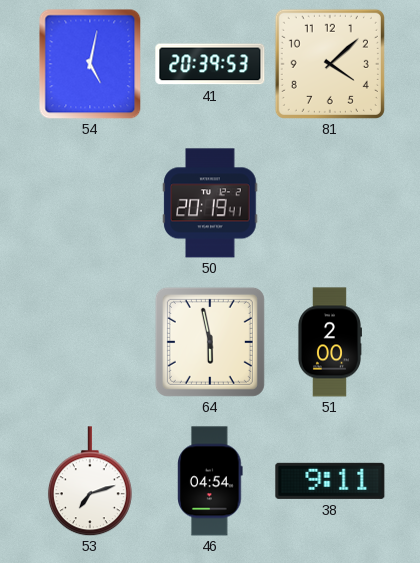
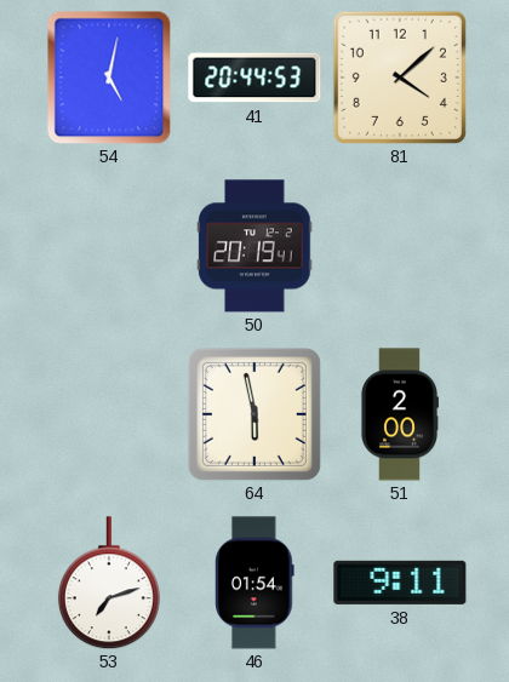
41: 20:39 -> 20:44
46: 04:54 -> 01:54
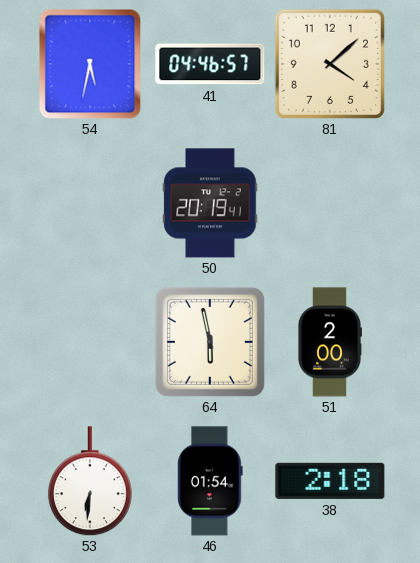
54: 5:02 -> 5:32
41: 20:44 -> 04:46
53: 7:12 -> 6:31
38: 9:11 -> 2:18
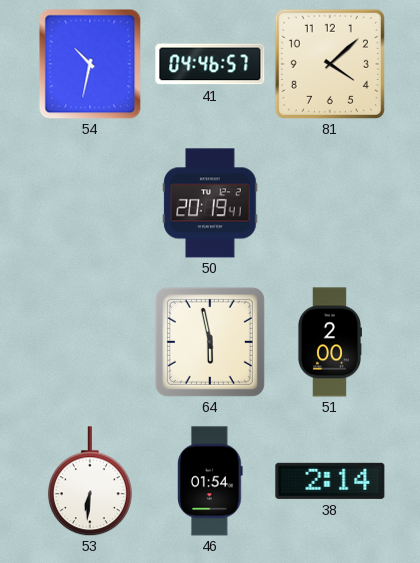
54: 5:32 -> 10:32
38: 2:18 -> 2:14
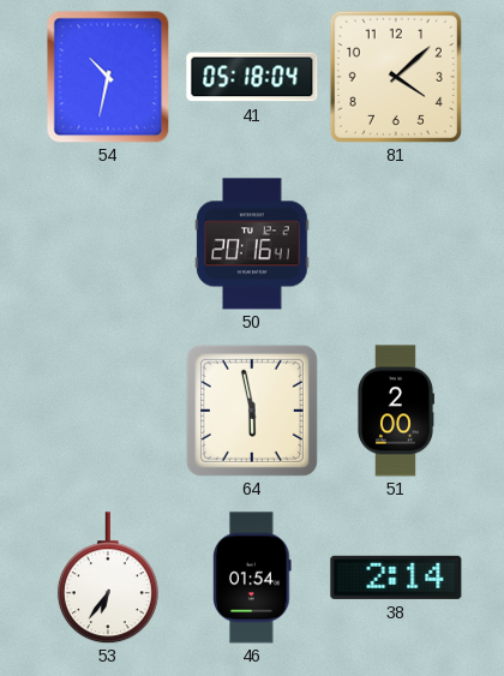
41: 04:46 -> 05:18
50: 20:19 -> 20:16
53: 6:31 -> 6:36
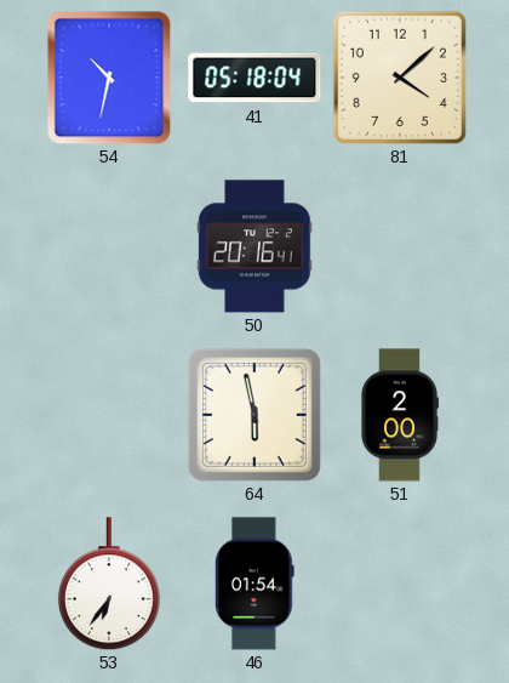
38: 2:14 -> none
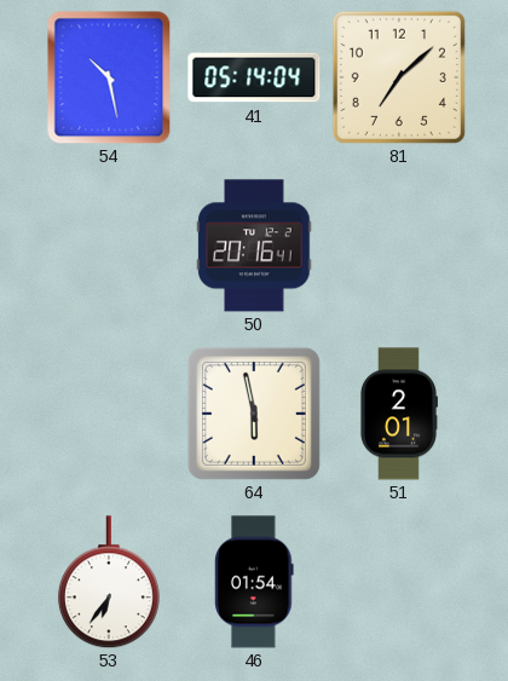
54: 10:32 -> 10:28
41: 05:18 -> 05:14
81: 4:08 -> 7:08
51: 2:00 -> 2:01
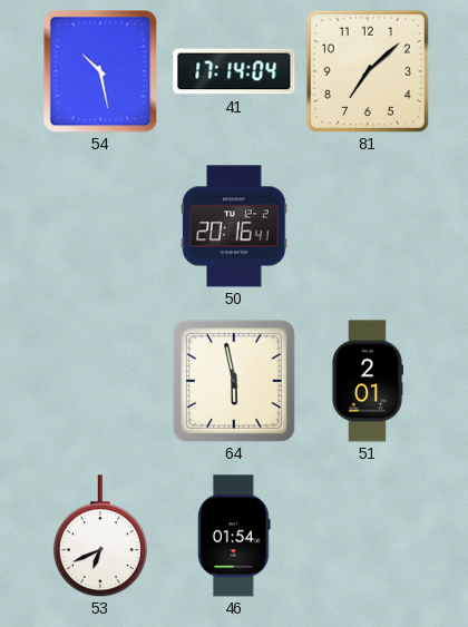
41: 05:14 -> 17:14
53: 6:36 -> 6:41
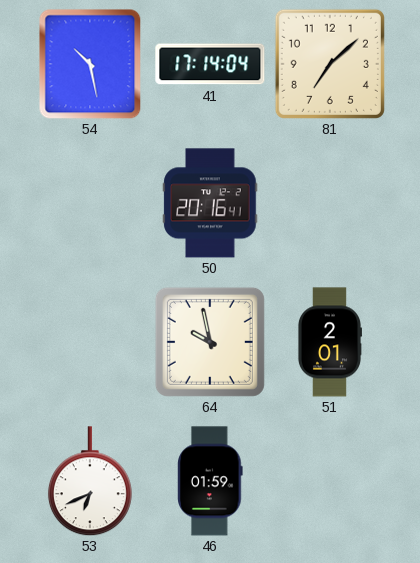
64: 5:58 -> 9:58
46: 01:54 -> 01:59
